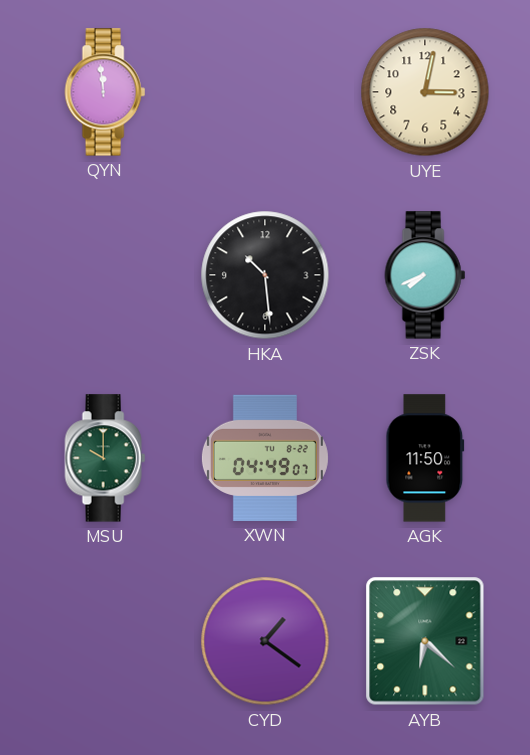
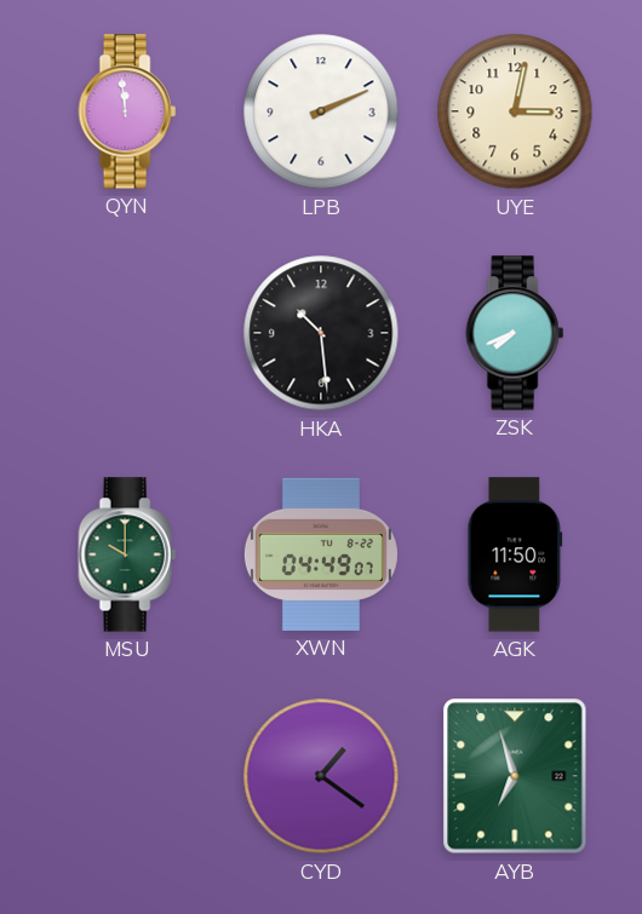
LPB: none -> 2:11
AYB: 6:22 -> 6:57
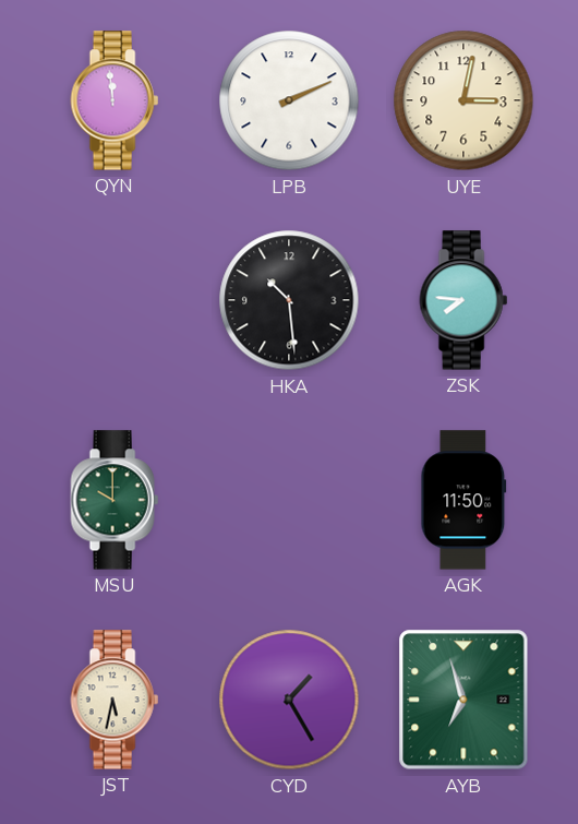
ZSK: 7:41 -> 7:46
XWN: 04:49 -> none
JST: none -> 5:32
CYD: 1:21 -> 1:25
